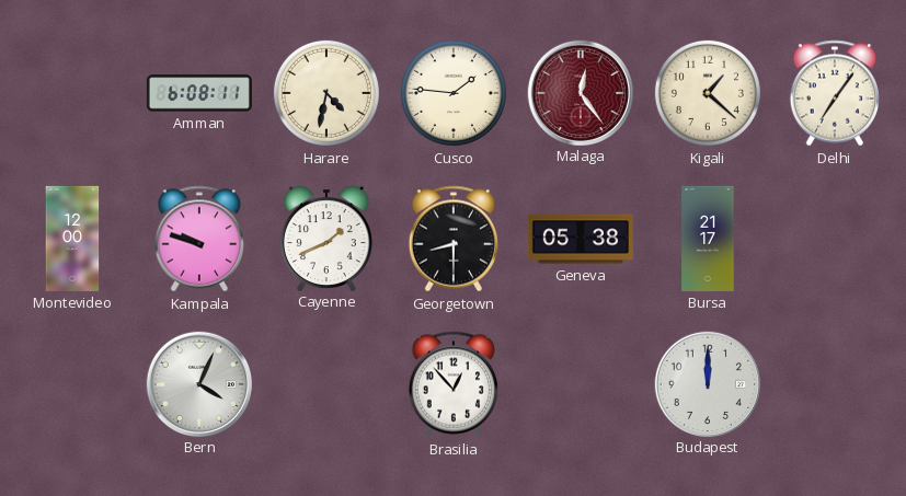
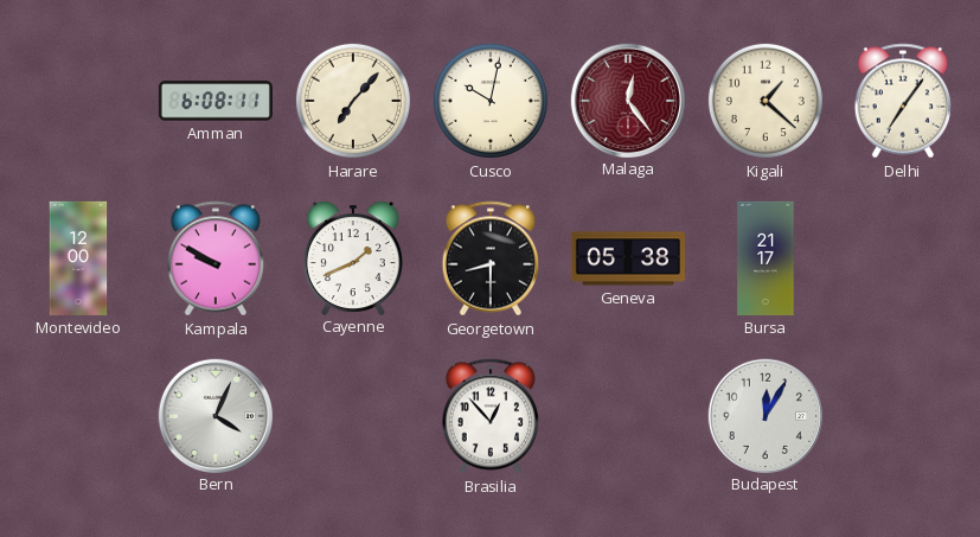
Harare: 4:32 -> 7:07
Cusco: 1:46 -> 10:02
Kampala: 9:48 -> 9:50
Budapest: 12:00 -> 12:05
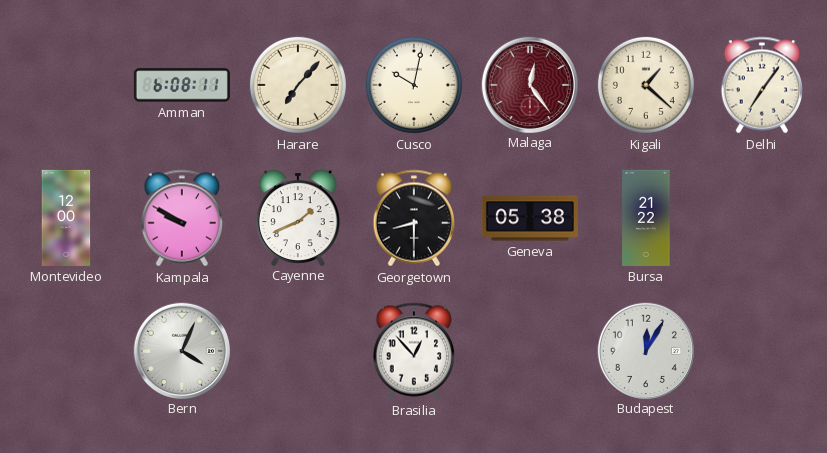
Bursa: 21:17 -> 21:22
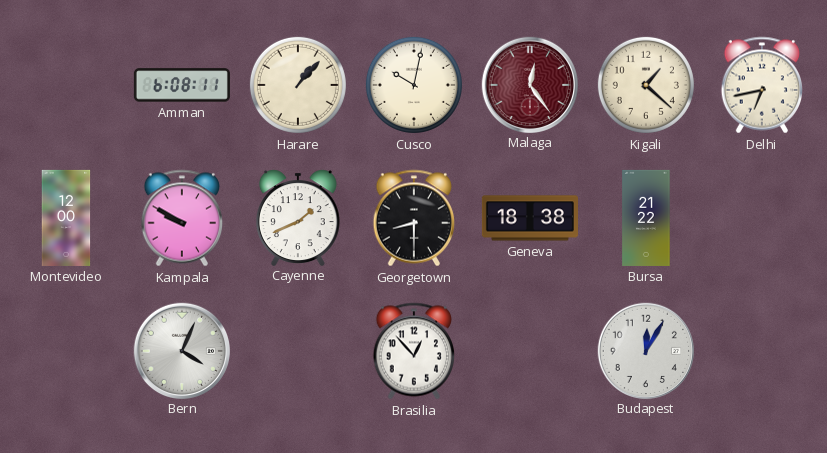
Harare: 7:07 -> 1:07
Delhi: 7:06 -> 6:43
Geneva: 05:38 -> 18:38
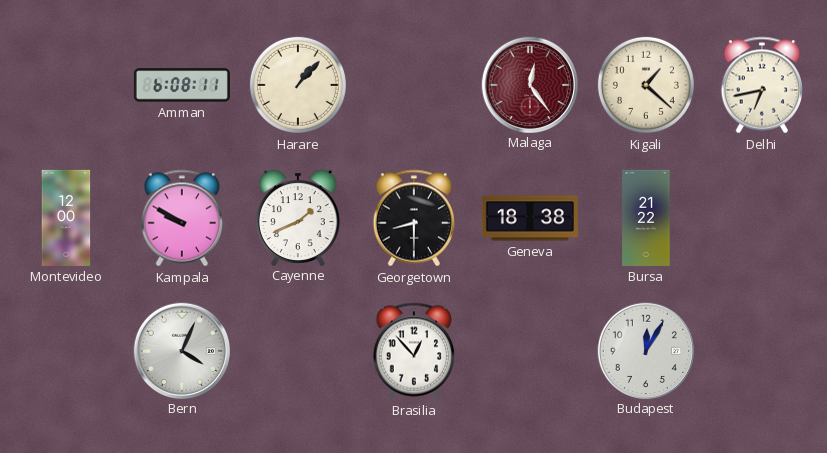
Cusco: 10:02 -> none
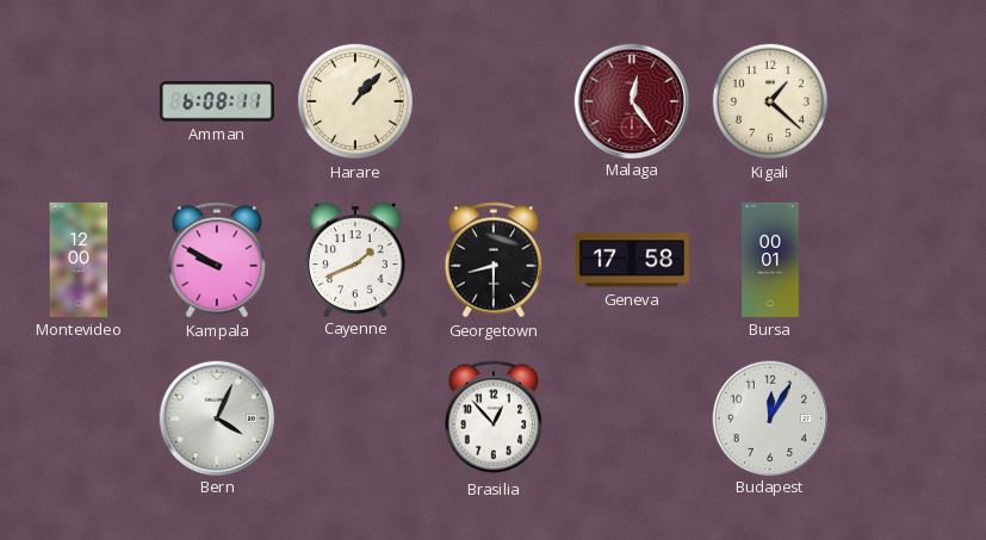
Delhi: 6:43 -> none
Geneva: 18:38 -> 17:58
Bursa: 21:22 -> 00:01
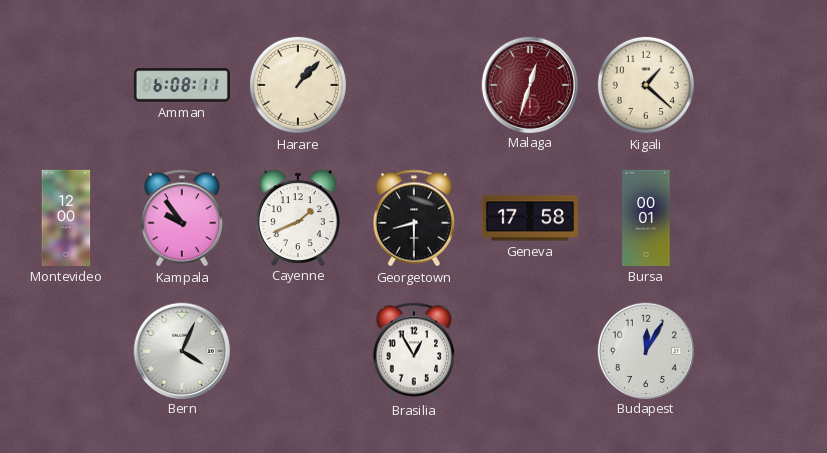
Malaga: 12:24 -> 12:33
Kampala: 9:50 -> 9:54
Brasilia: 12:53 -> 12:55
